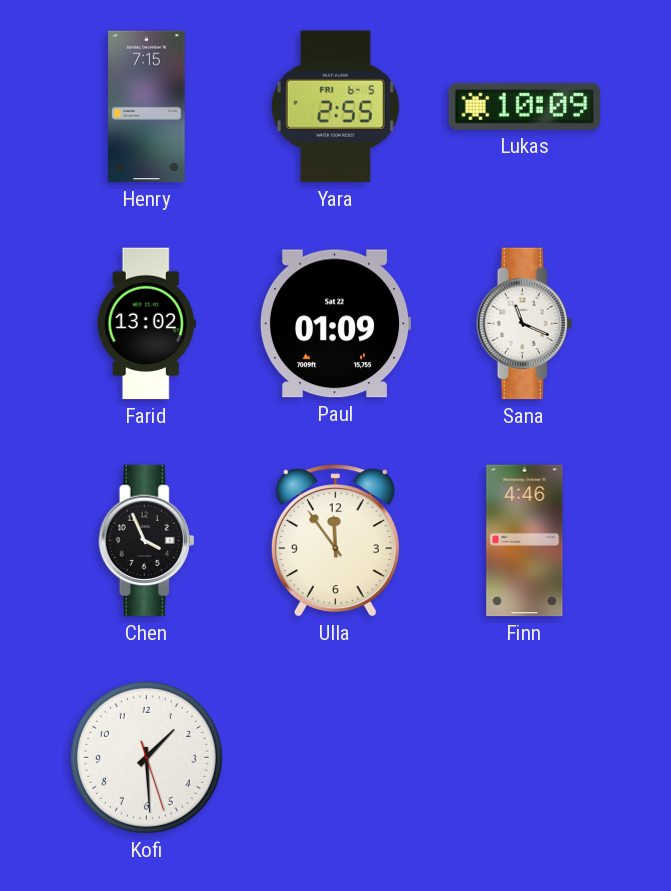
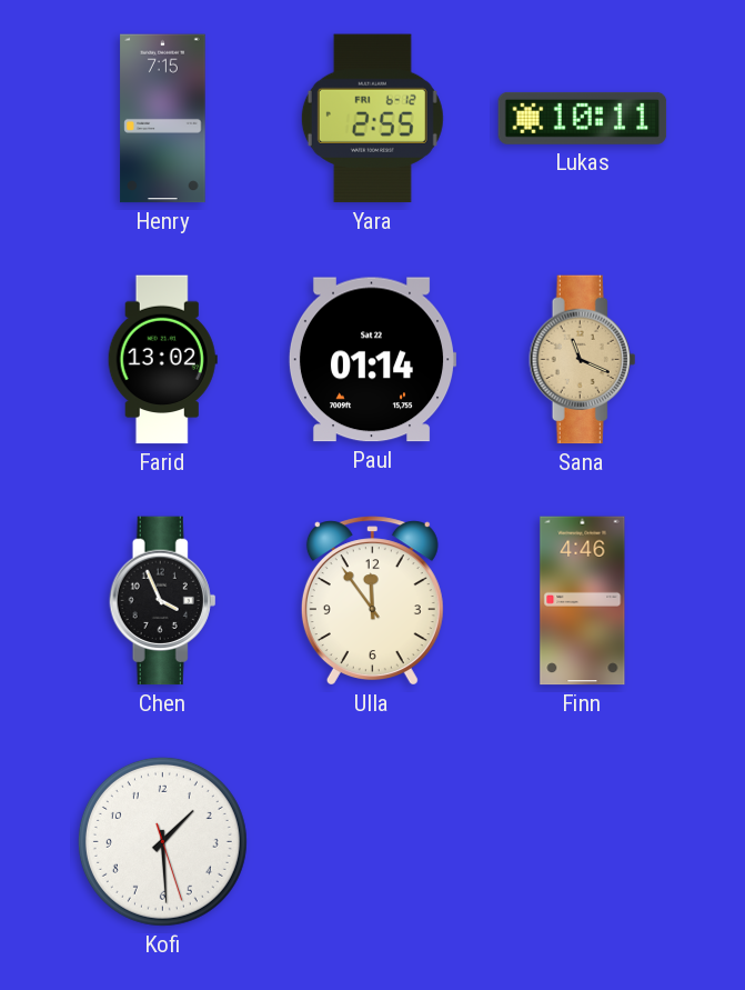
Yara date: FRI 6-5 -> FRI 6-12
Lukas: 10:09 -> 10:11
Paul: 01:09 -> 01:14
Sana dial: white -> champagne
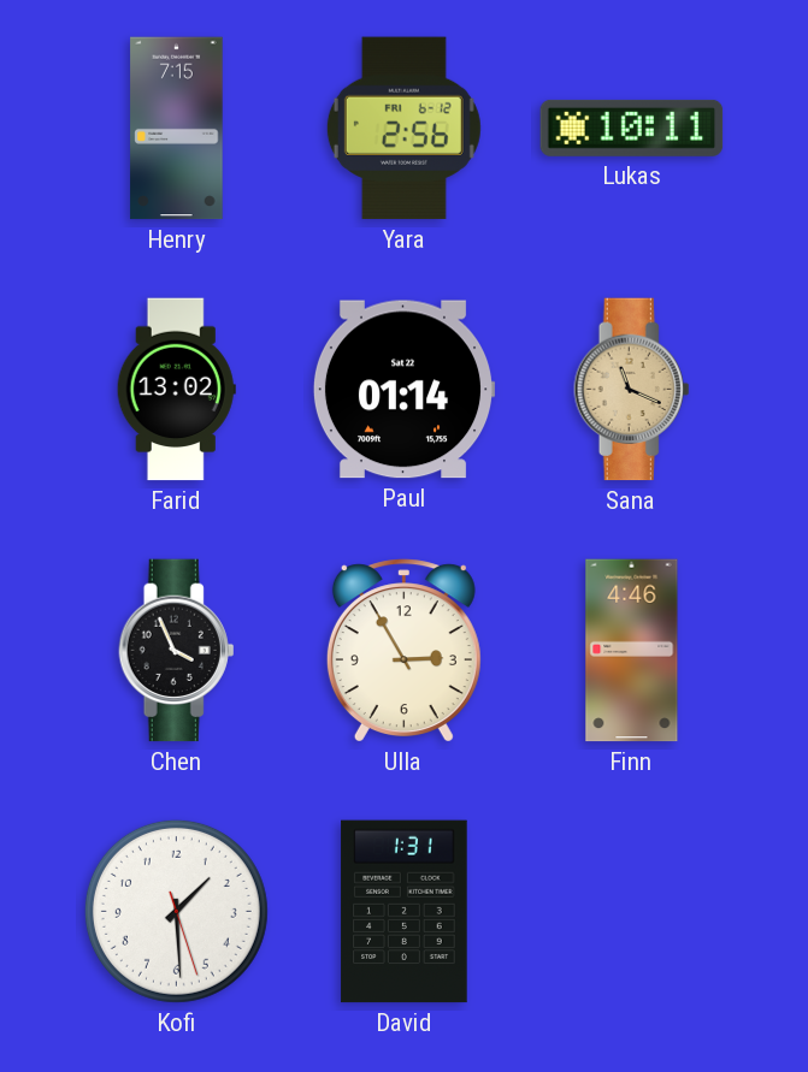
Yara: 2:55 -> 2:56
Ulla: 11:54 -> 2:55
David: none -> 1:31
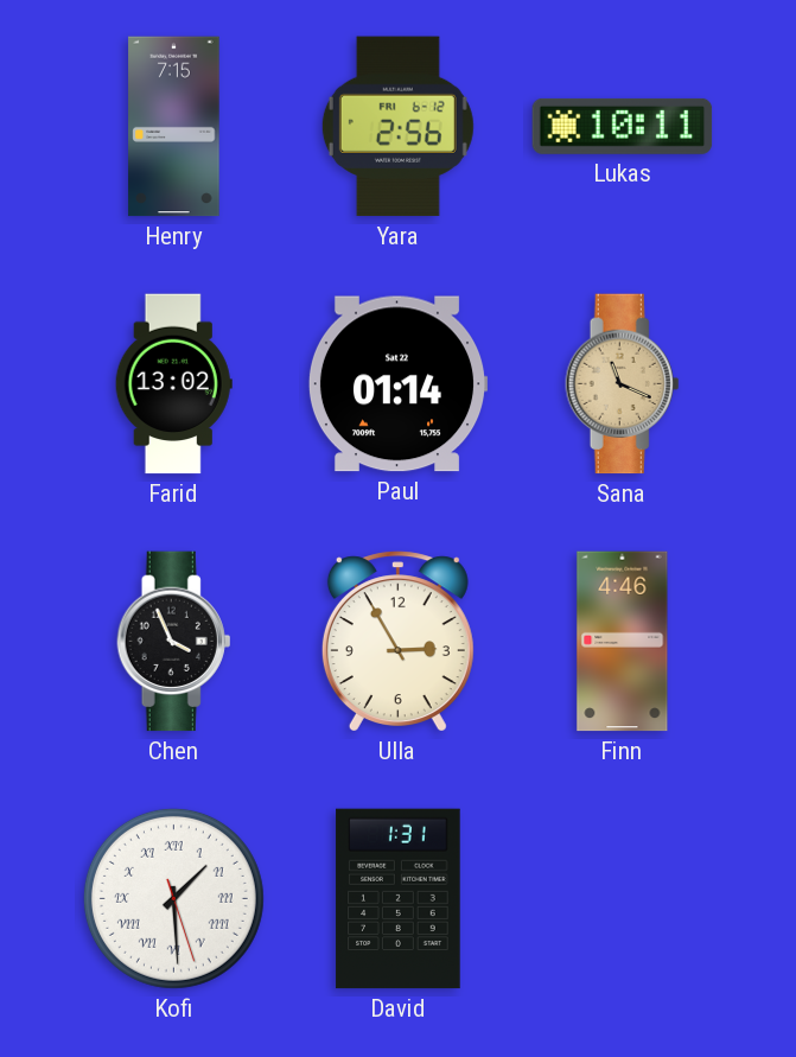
Kofi numerals: Arabic -> Roman
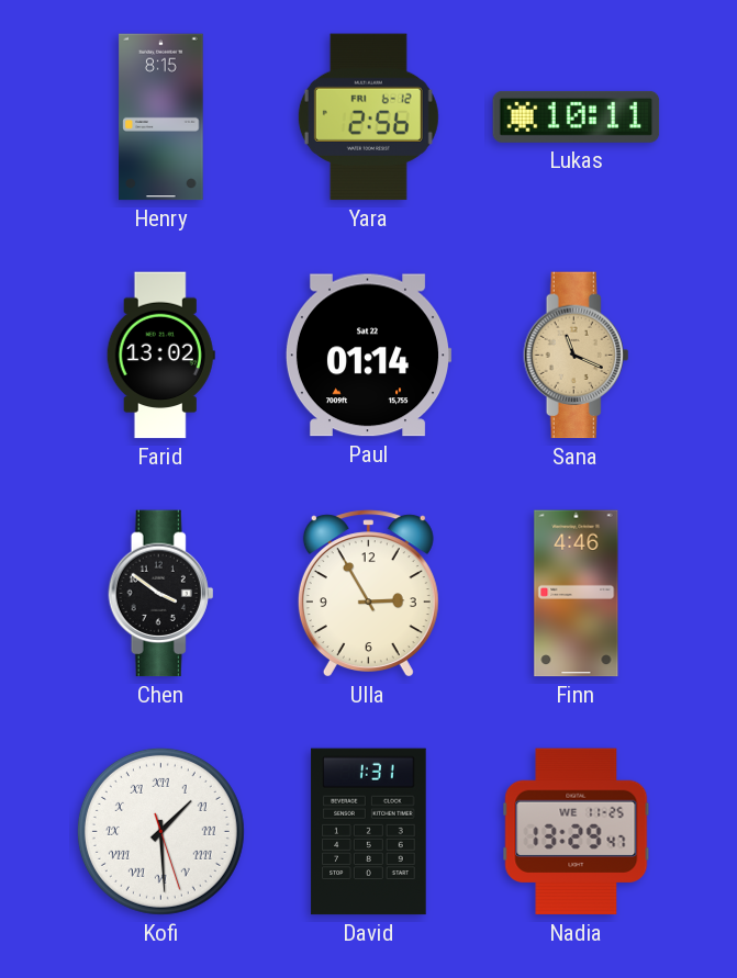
Henry: 7:15 -> 8:15
Chen: 3:56 -> 3:51
Nadia: none -> 13:29
